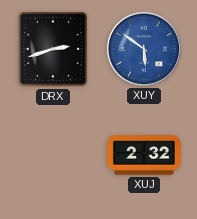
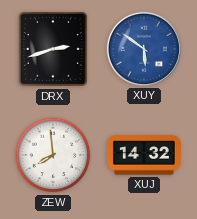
ZEW: none -> 7:59
XUJ: 2:32 -> 14:32
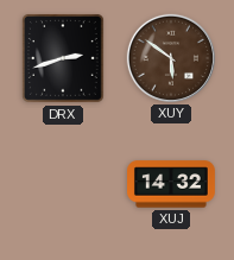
XUY dial: blue -> brown
ZEW: 7:59 -> none
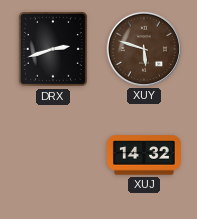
XUY: 5:51 -> 5:48
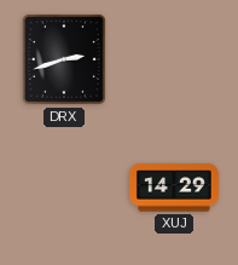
XUY: 5:48 -> none
XUJ: 14:32 -> 14:29
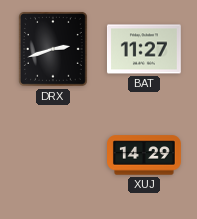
BAT: none -> 11:27
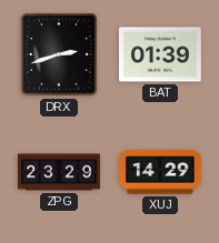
BAT: 11:27 -> 01:39
ZPG: none -> 23:29
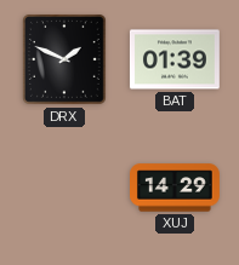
DRX: 2:42 -> 1:49
ZPG: 23:29 -> none
